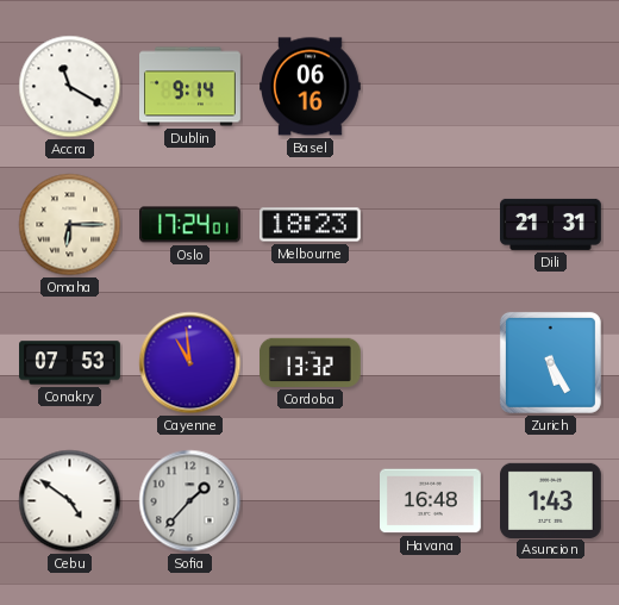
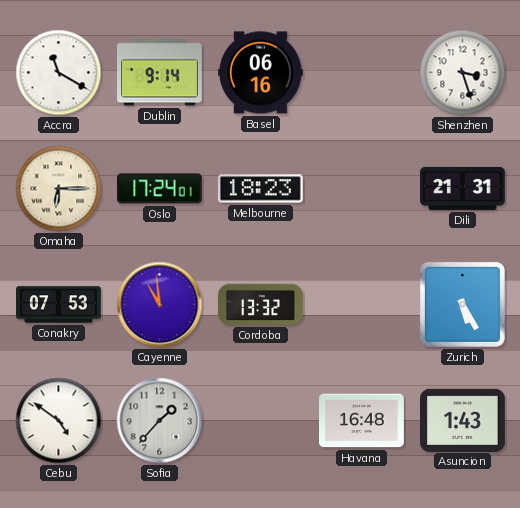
Shenzhen: none -> 3:27
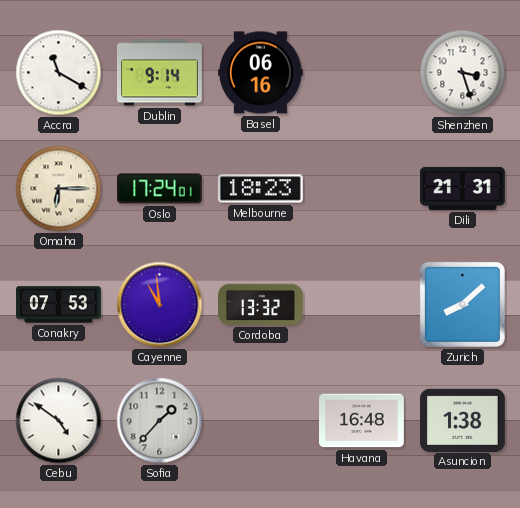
Zurich: 5:25 -> 8:08
Asuncion: 1:43 -> 1:38
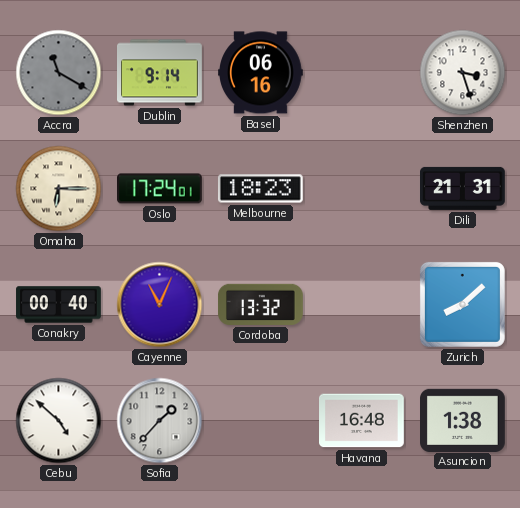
Accra dial: white -> grey
Conakry: 07:53 -> 00:40
Cayenne: 10:59 -> 11:04
Cebu: 4:51 -> 4:52
